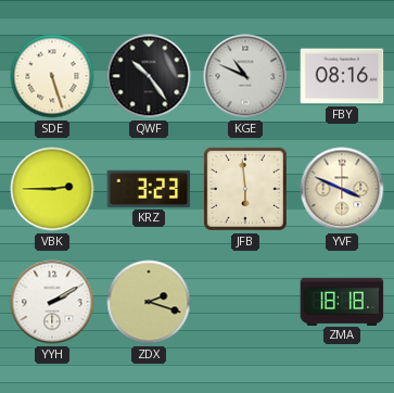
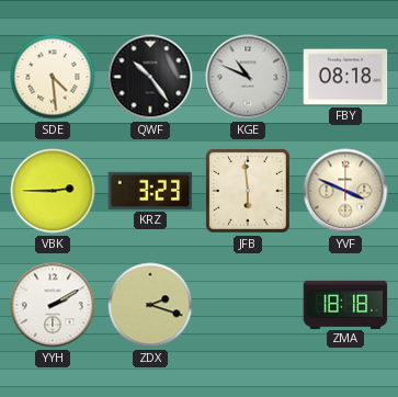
SDE: 5:27 -> 4:29
FBY: 08:16 -> 08:18
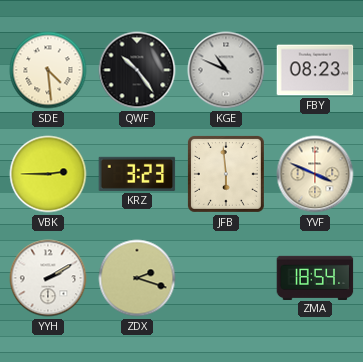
FBY: 08:18 -> 08:23
ZMA: 18:18 -> 18:54
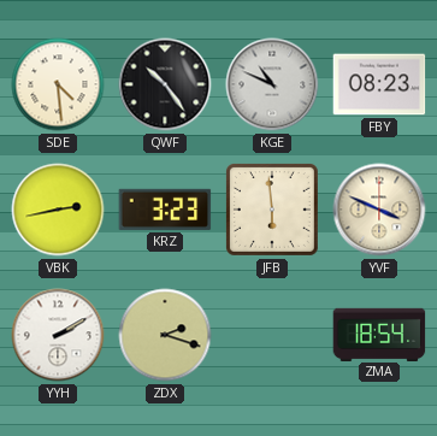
VBK: 2:45 -> 2:43
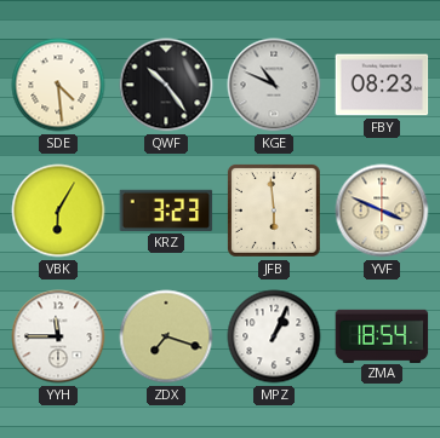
VBK: 2:43 -> 6:05
YYH: 2:10 -> 11:45
ZDX: 2:18 -> 7:18
MPZ: none -> 1:04
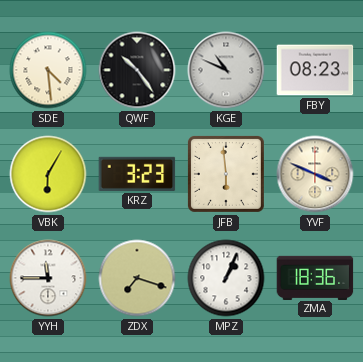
ZMA: 18:54 -> 18:36
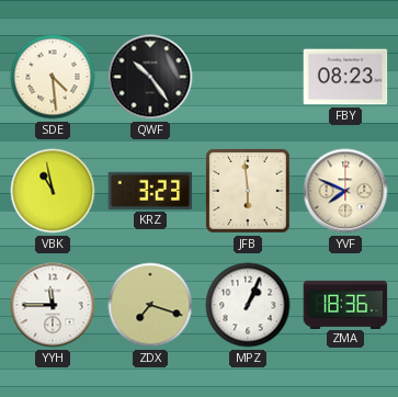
KGE: 10:49 -> none
VBK: 6:05 -> 10:58
YVF: 3:49 -> 7:49
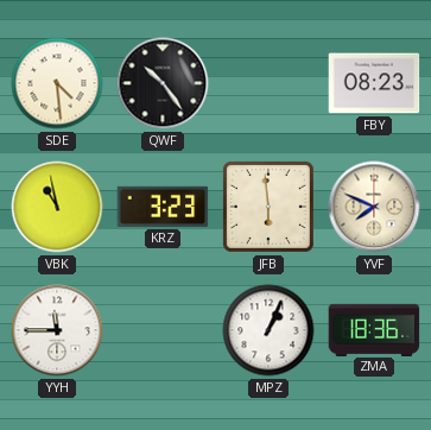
ZDX: 7:18 -> none
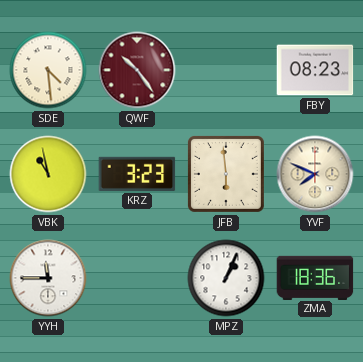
QWF dial: black -> burgundy
